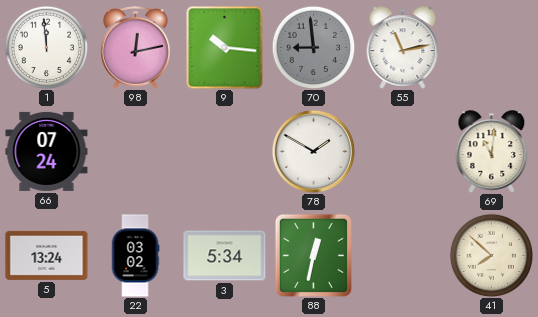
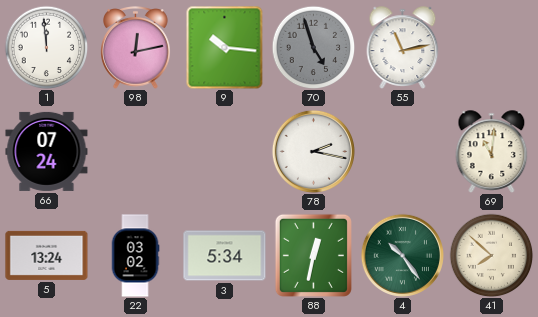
70: 8:59 -> 4:57
78: 1:50 -> 2:17
4: none -> 10:24
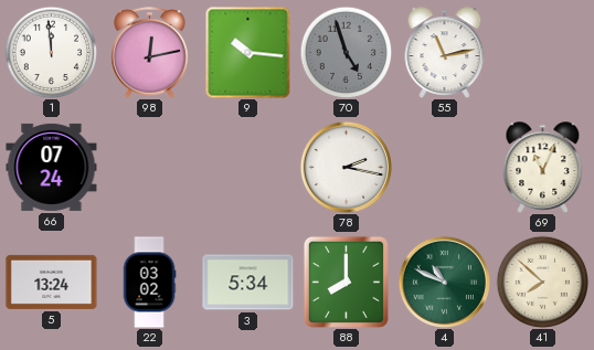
69: 11:01 -> 11:04
88: 12:32 -> 8:00
4: 10:24 -> 10:49
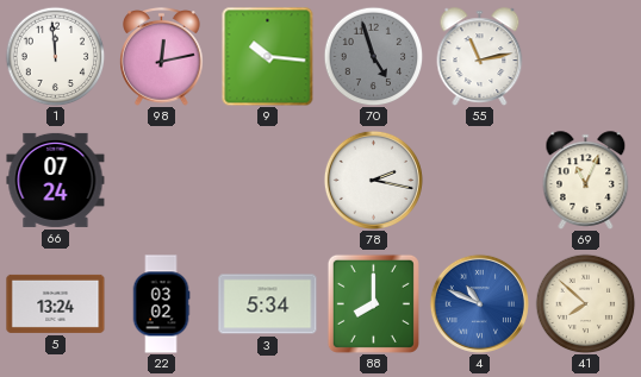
4 dial: green -> blue
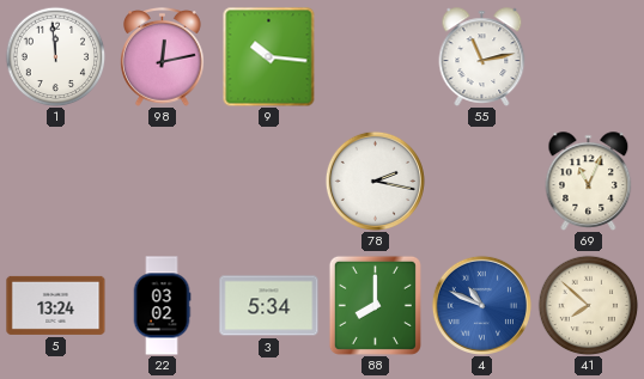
70: 4:57 -> none
66: 07:24 -> none
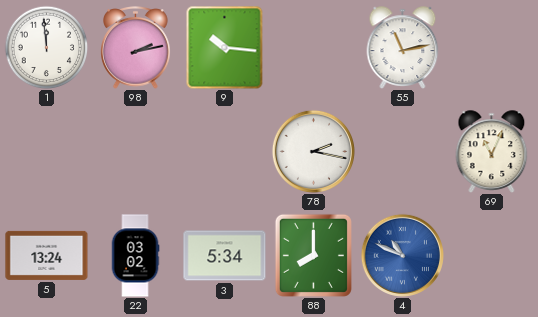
98: 12:13 -> 2:13
41: 7:52 -> none
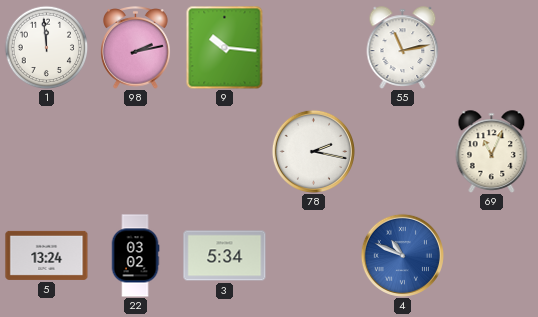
88: 8:00 -> none
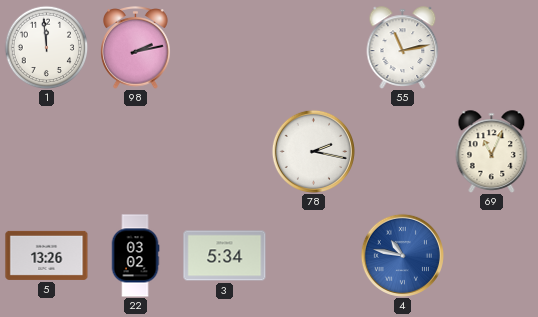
9: 10:16 -> none
5: 13:24 -> 13:26
4: 10:49 -> 10:47
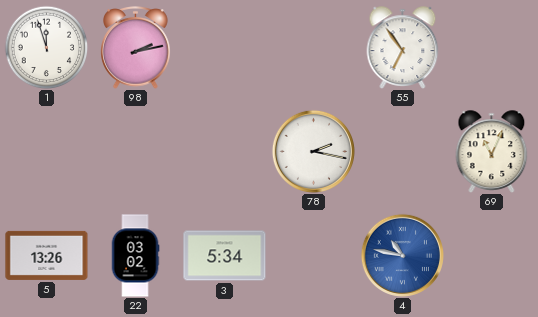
1: 11:59 -> 11:57
55: 11:13 -> 6:54
